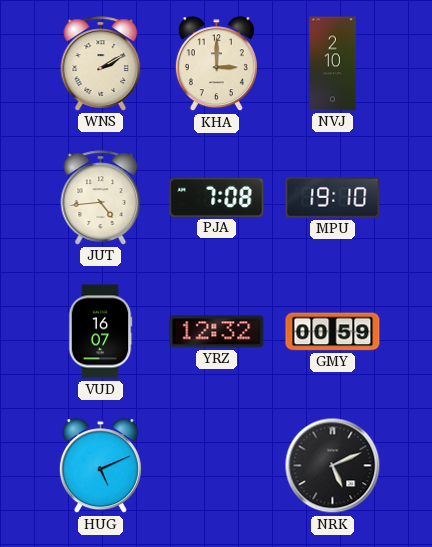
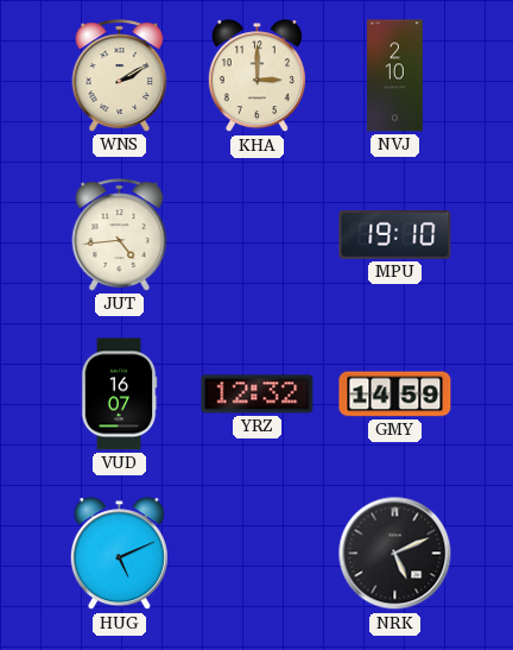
PJA: 7:08 -> none
GMY: 00:59 -> 14:59
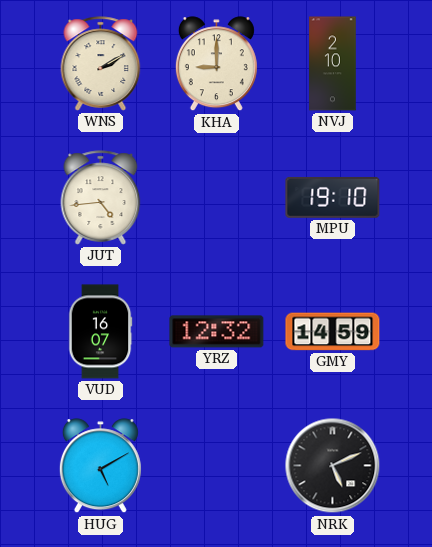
KHA: 3:00 -> 9:00
HUG: 5:11 -> 5:10
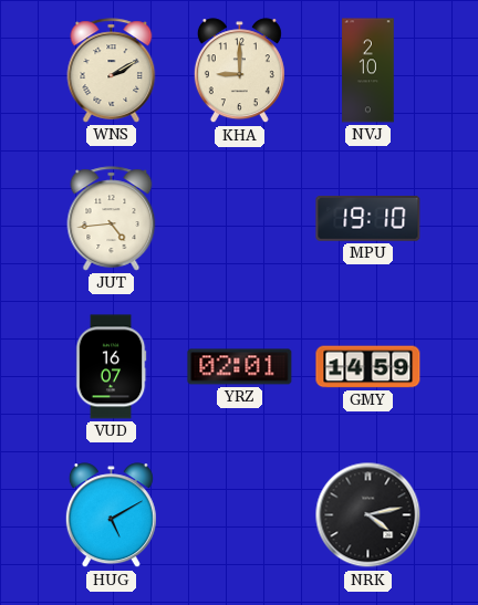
YRZ: 12:32 -> 02:01
NRK: 5:11 -> 4:13
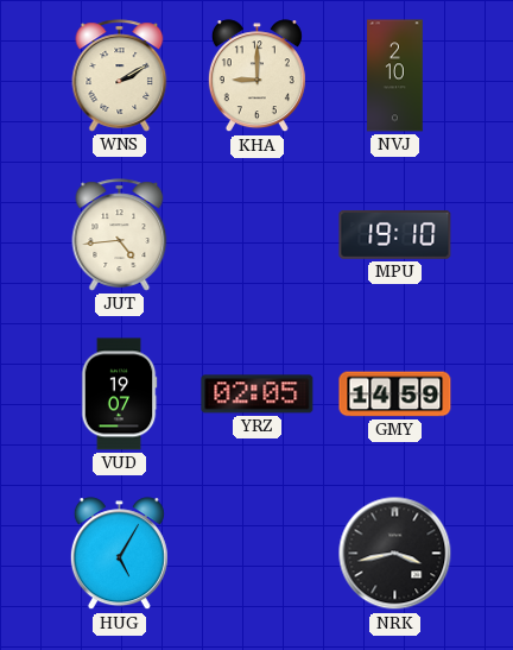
VUD: 16:07 -> 19:07
YRZ: 02:01 -> 02:05
HUG: 5:10 -> 5:05
NRK: 4:13 -> 3:43
